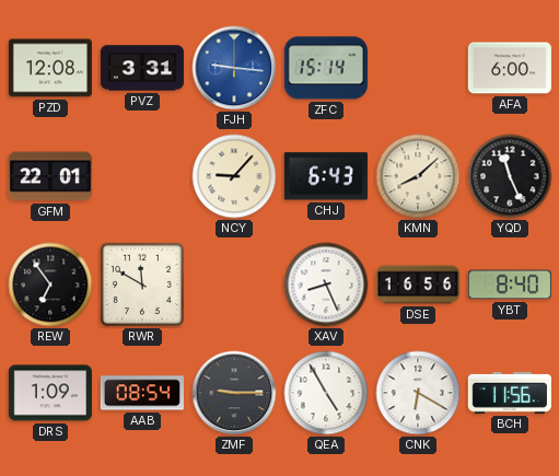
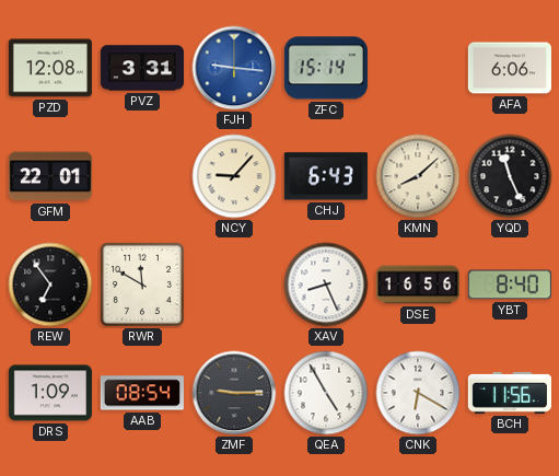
AFA: 6:00 -> 6:06
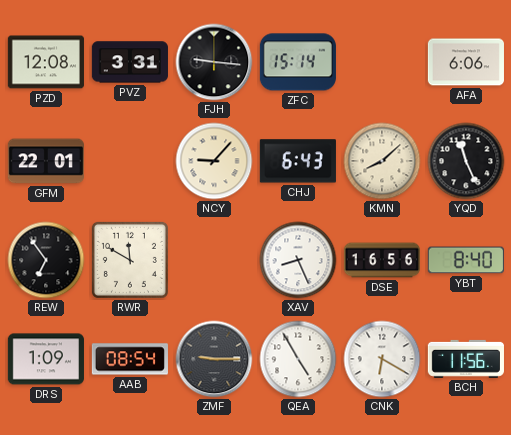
FJH dial: blue -> black
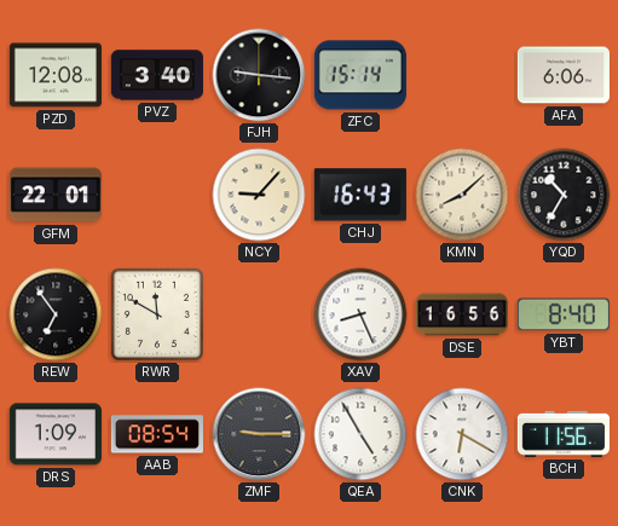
PVZ: 3:31 -> 3:40
CHJ: 6:43 -> 16:43
YQD: 11:26 -> 10:35
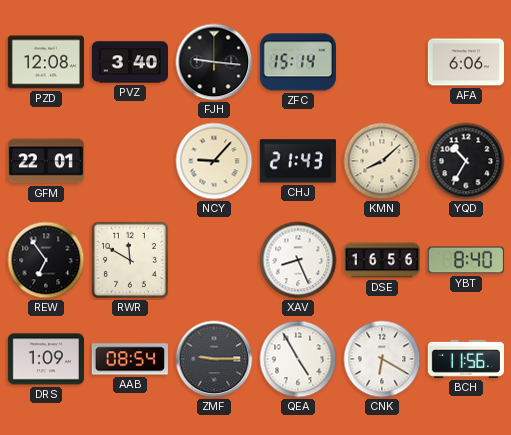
CHJ: 16:43 -> 21:43
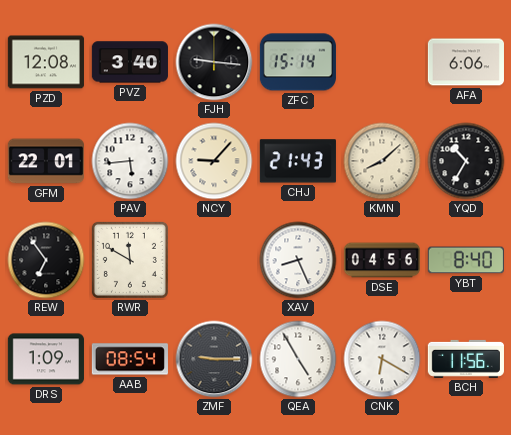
PAV: none -> 5:44
DSE: 16:56 -> 04:56
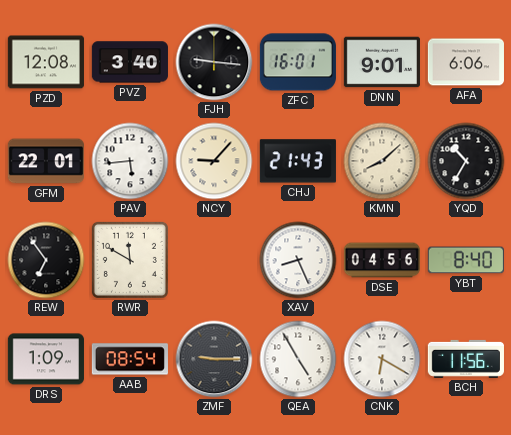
ZFC: 15:14 -> 16:01
DNN: none -> 9:01
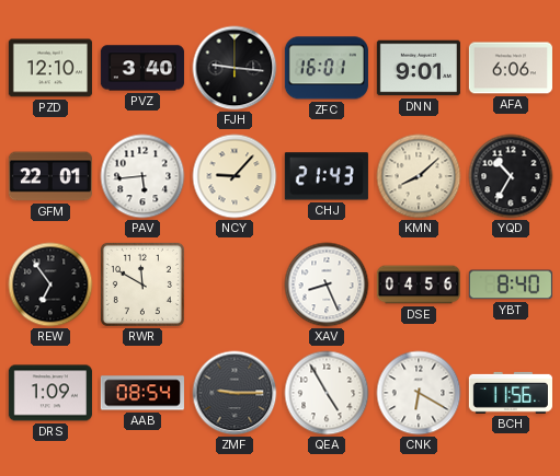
PZD: 12:08 -> 12:10
